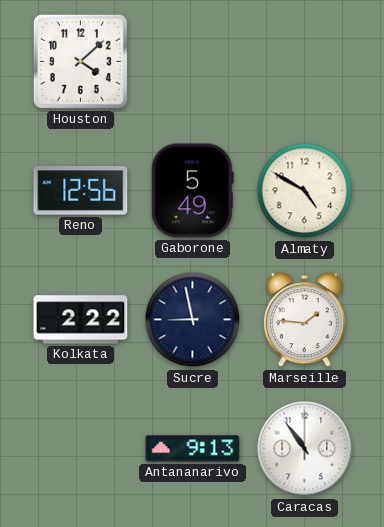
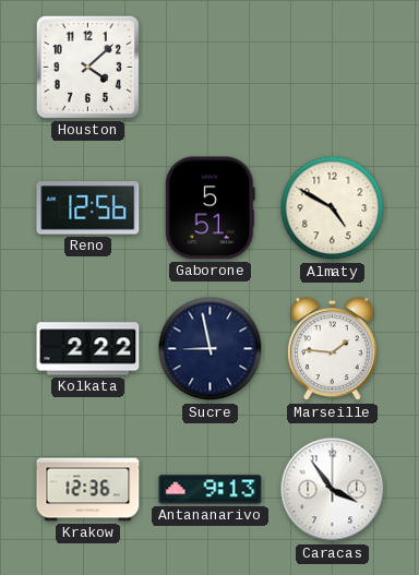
Gaborone: 5:49 -> 5:51
Krakow: none -> 12:36
Caracas: 10:54 -> 3:54
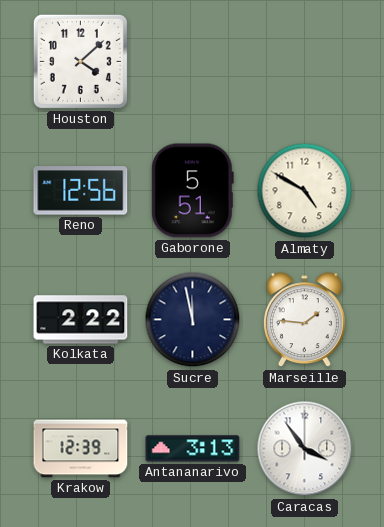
Sucre: 8:58 -> 11:58
Krakow: 12:36 -> 12:39
Antananarivo: 9:13 -> 3:13
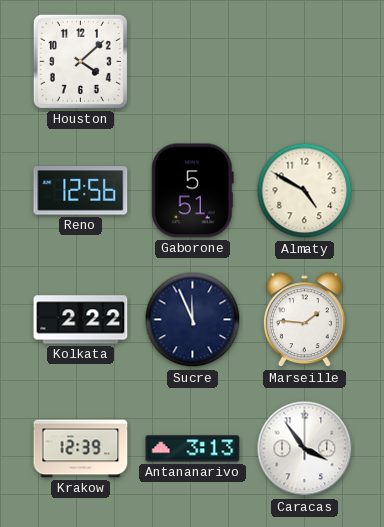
Sucre: 11:58 -> 11:56
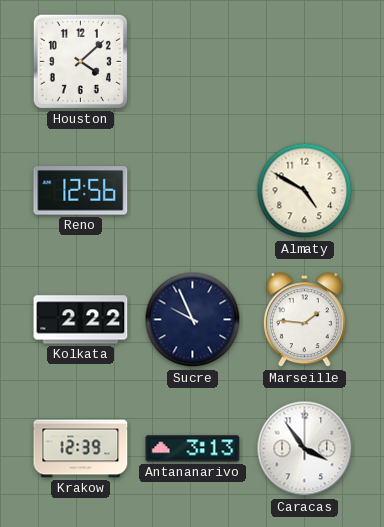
Gaborone: 5:51 -> none
Sucre: 11:56 -> 9:56
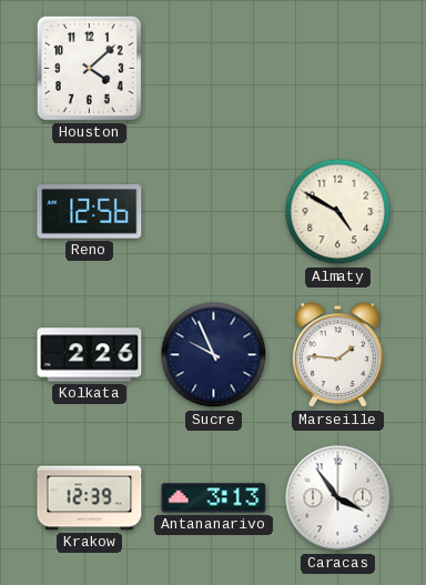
Kolkata: 2:22 -> 2:26
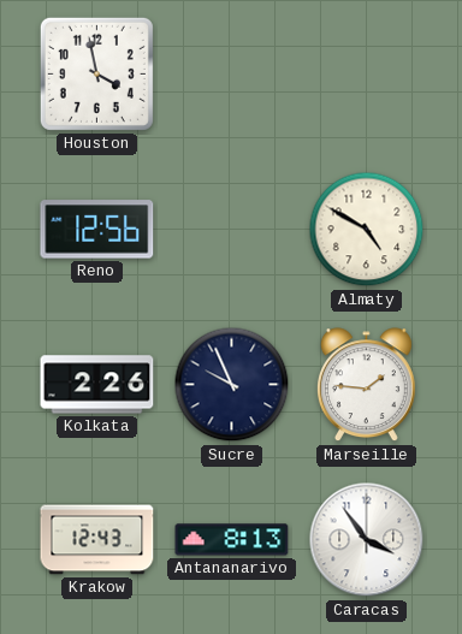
Houston: 4:08 -> 3:58
Krakow: 12:39 -> 12:43
Antananarivo: 3:13 -> 8:13
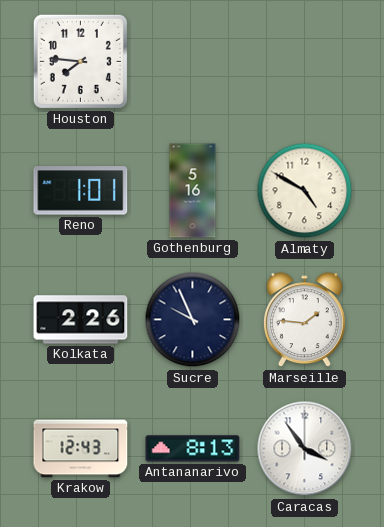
Houston: 3:58 -> 7:46
Reno: 12:56 -> 1:01
Gothenburg: none -> 5:16
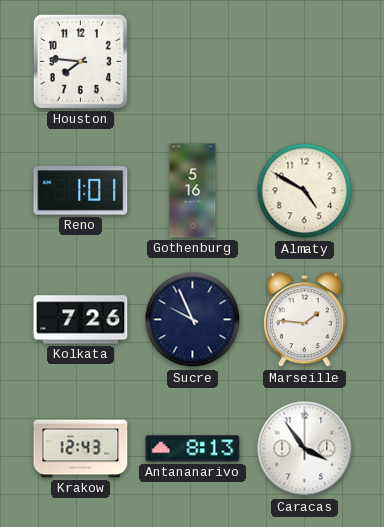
Kolkata: 2:26 -> 7:26
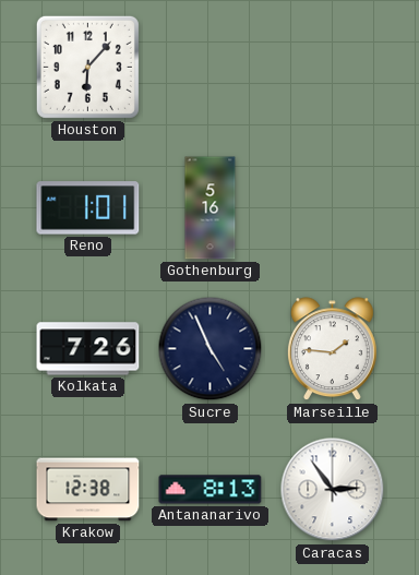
Houston: 7:46 -> 6:07
Almaty: 4:50 -> none
Sucre: 9:56 -> 4:56
Krakow: 12:43 -> 12:38
Caracas: 3:54 -> 2:54
